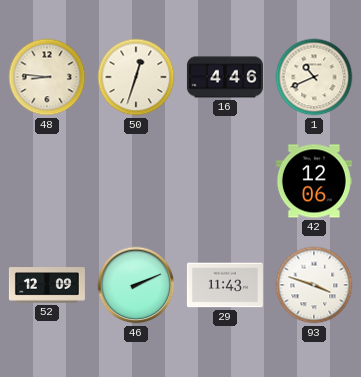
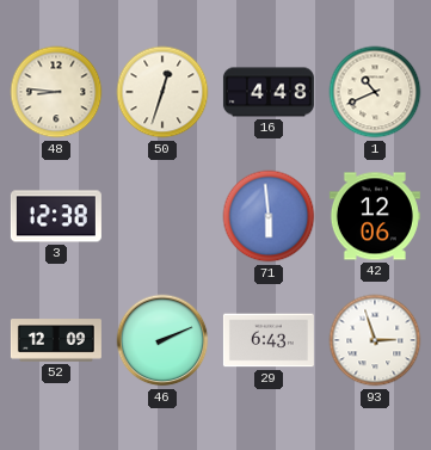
16: 4:46 -> 4:48
3: none -> 12:38
71: none -> 5:59
29: 11:43 -> 6:43
93: 3:48 -> 2:57
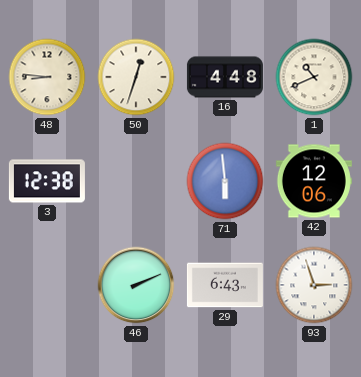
52: 12:09 -> none
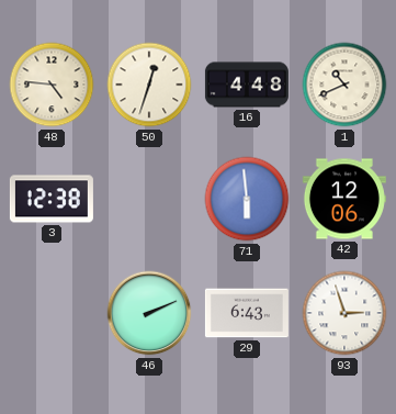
48: 8:46 -> 4:46
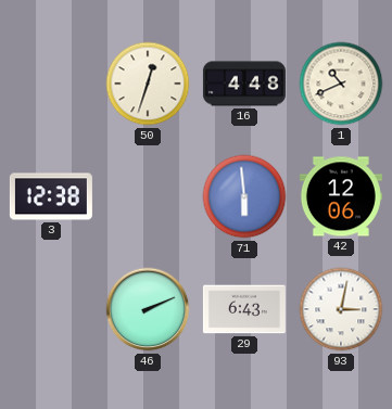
48: 4:46 -> none
93: 2:57 -> 3:02
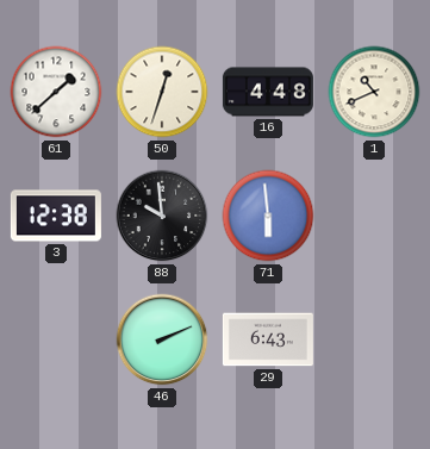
61: none -> 1:38
88: none -> 9:59
42: 12:06 -> none
93: 3:02 -> none
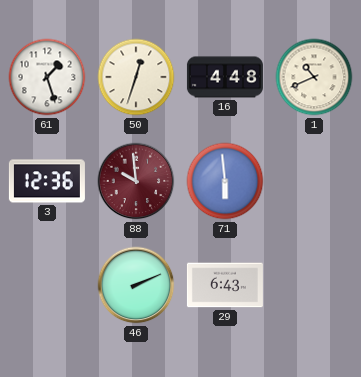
61: 1:38 -> 1:27
3: 12:38 -> 12:36
88 dial: black -> burgundy
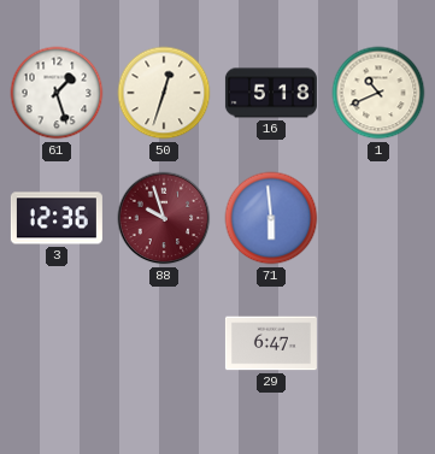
16: 4:48 -> 5:18
88: 9:59 -> 9:57
46: 2:11 -> none
29: 6:43 -> 6:47
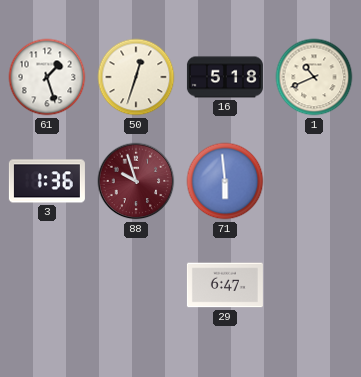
3: 12:36 -> 1:36
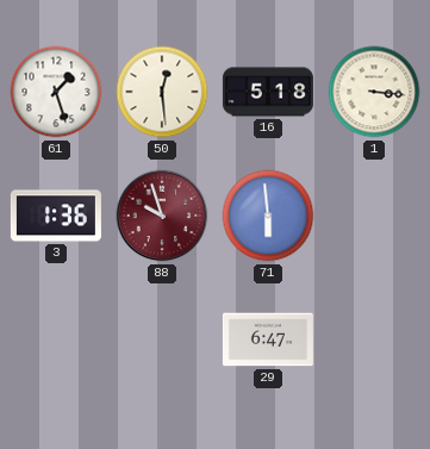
50: 12:33 -> 12:29
1: 10:41 -> 3:16
